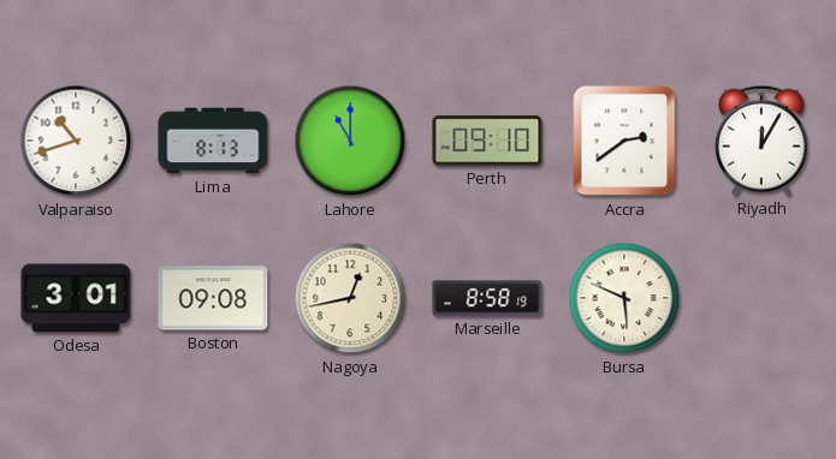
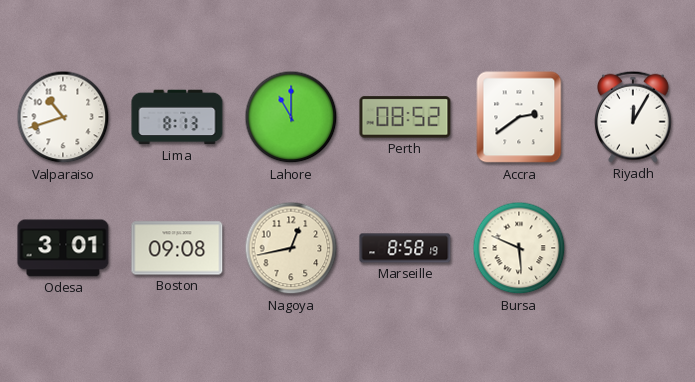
Perth: 09:10 -> 08:52
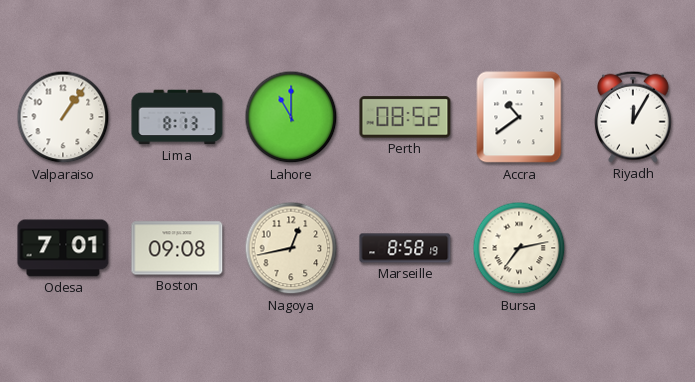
Valparaiso: 10:42 -> 1:06
Accra: 2:39 -> 10:39
Odesa: 3:01 -> 7:01
Bursa: 5:49 -> 7:13
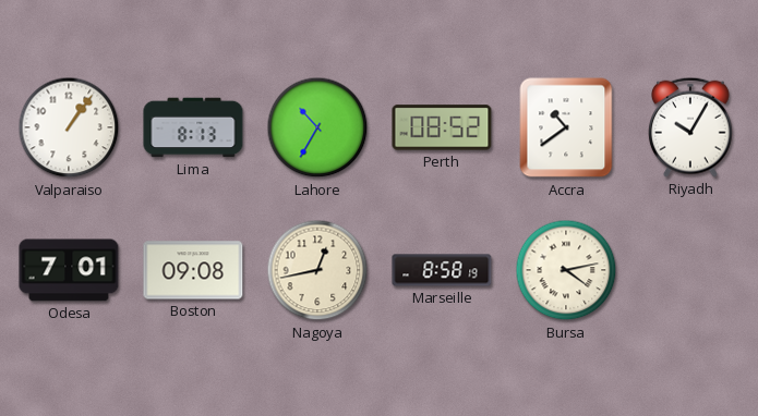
Lahore: 11:00 -> 10:35
Riyadh: 12:05 -> 10:05
Bursa: 7:13 -> 4:13
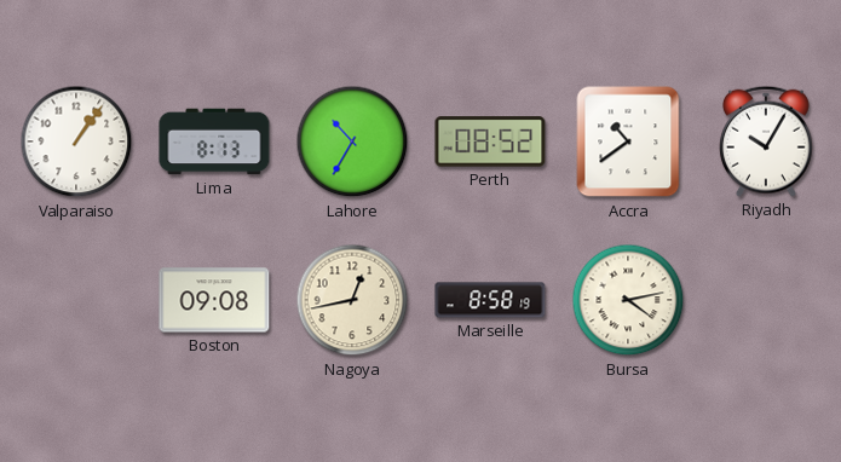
Odesa: 7:01 -> none
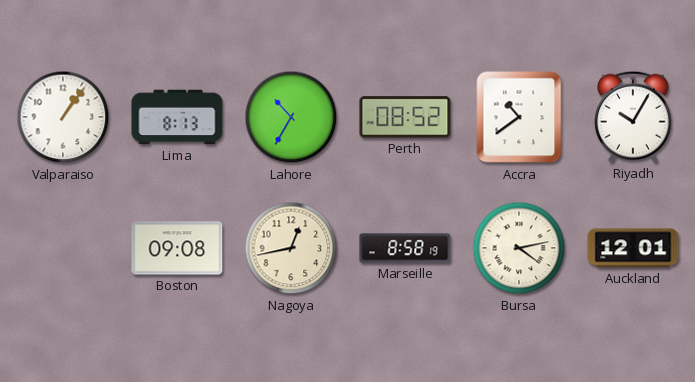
Auckland: none -> 12:01
